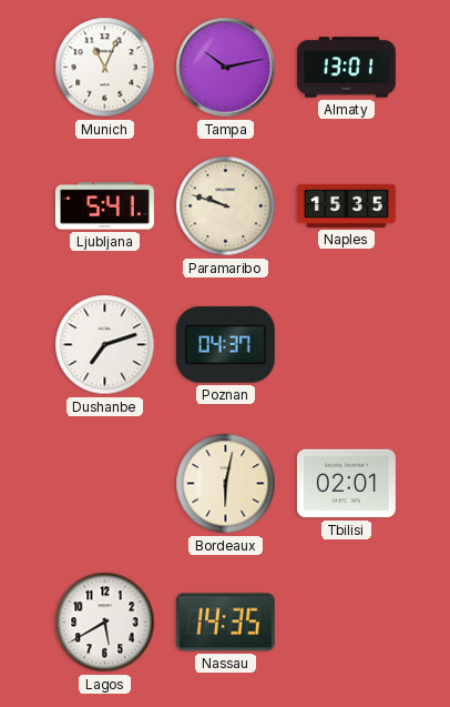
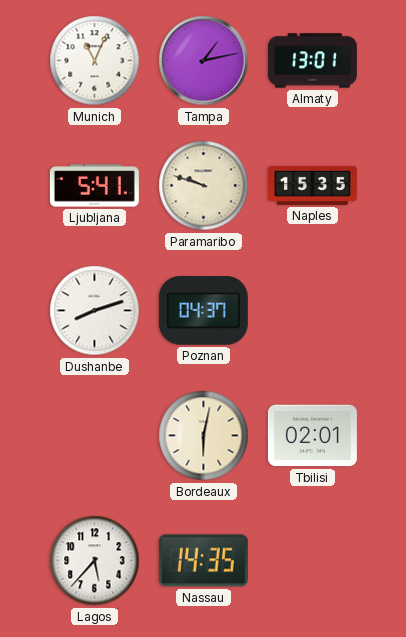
Tampa: 10:13 -> 1:13
Dushanbe: 7:12 -> 8:12
Lagos: 5:40 -> 5:37
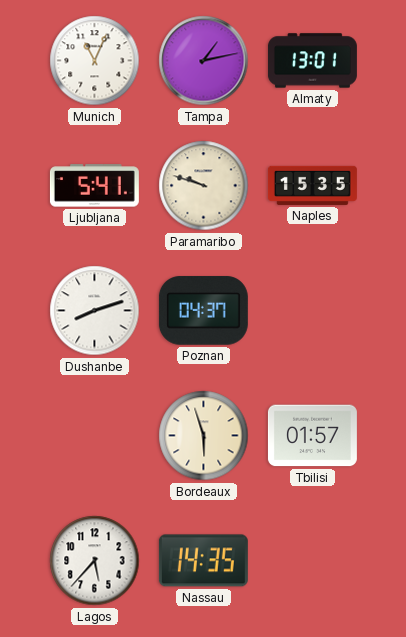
Bordeaux: 6:02 -> 5:57
Tbilisi: 02:01 -> 01:57
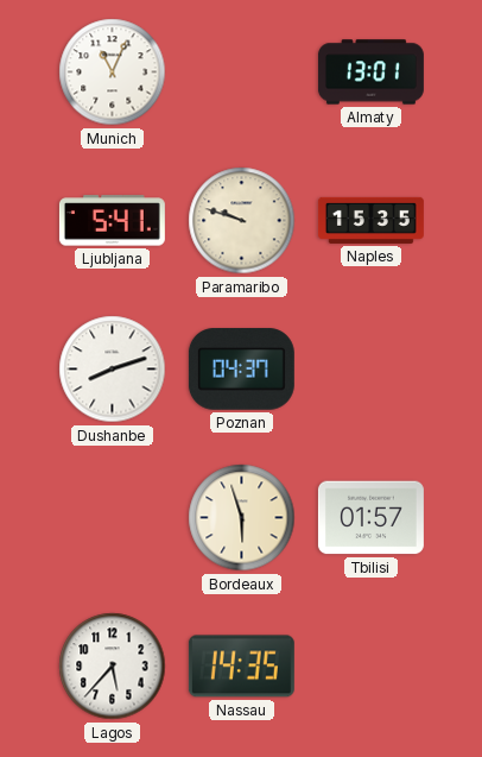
Tampa: 1:13 -> none
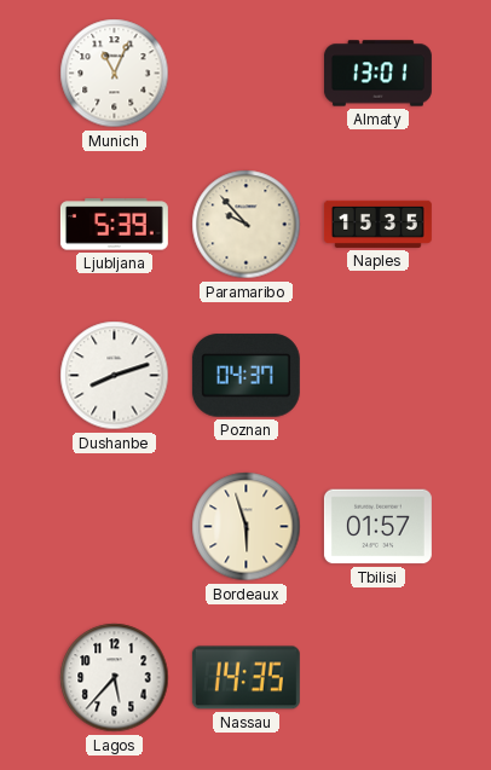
Ljubljana: 5:41 -> 5:39
Paramaribo: 9:48 -> 9:53
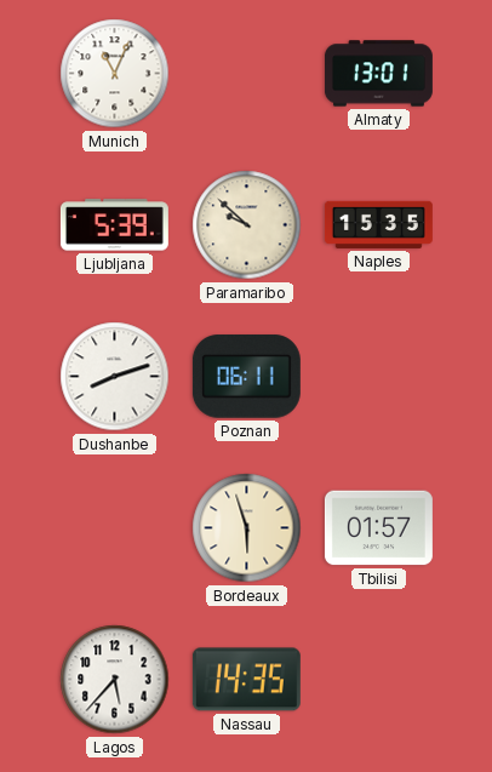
Paramaribo: 9:53 -> 9:52
Poznan: 04:37 -> 06:11
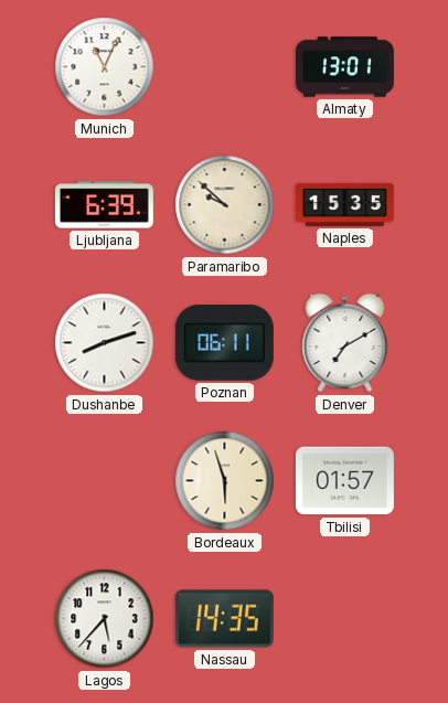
Ljubljana: 5:39 -> 6:39
Denver: none -> 7:10
